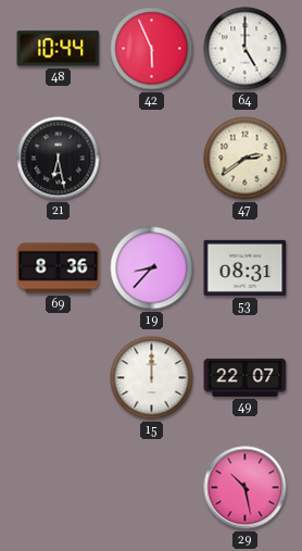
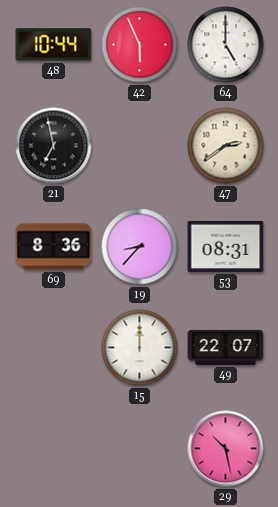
21: 6:28 -> 6:58
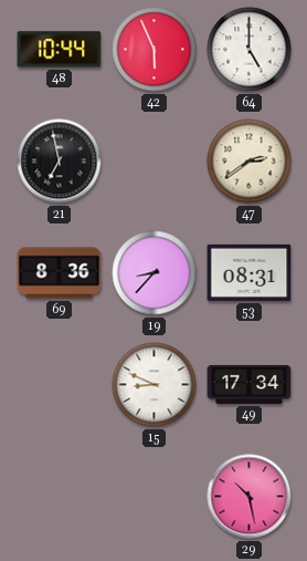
15: 12:00 -> 8:49
49: 22:07 -> 17:34
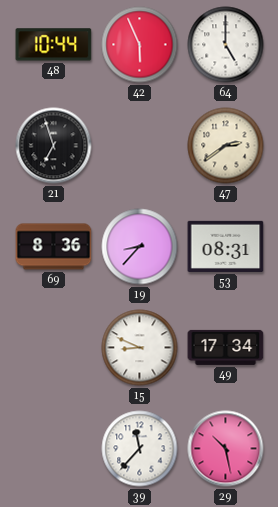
21: 6:58 -> 6:57
39: none -> 11:37
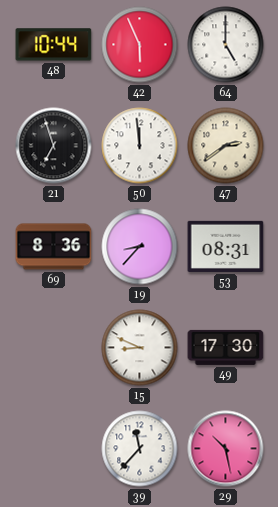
50: none -> 11:59
49: 17:34 -> 17:30
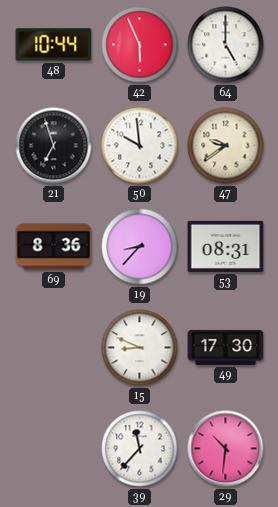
50: 11:59 -> 9:59
47: 2:39 -> 9:39
29: 10:28 -> 10:31
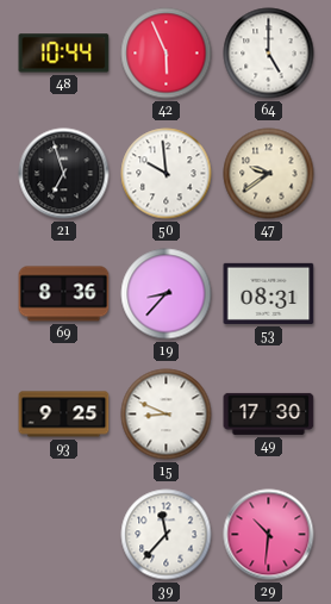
93: none -> 9:25
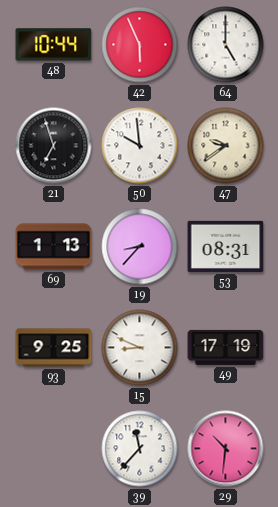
69: 8:36 -> 1:13
49: 17:30 -> 17:19
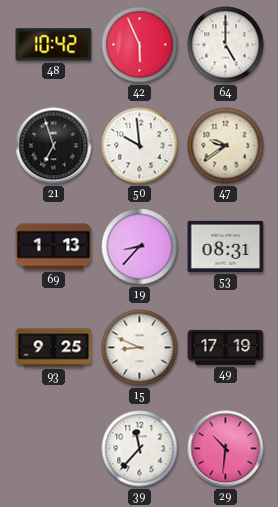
48: 10:44 -> 10:42
